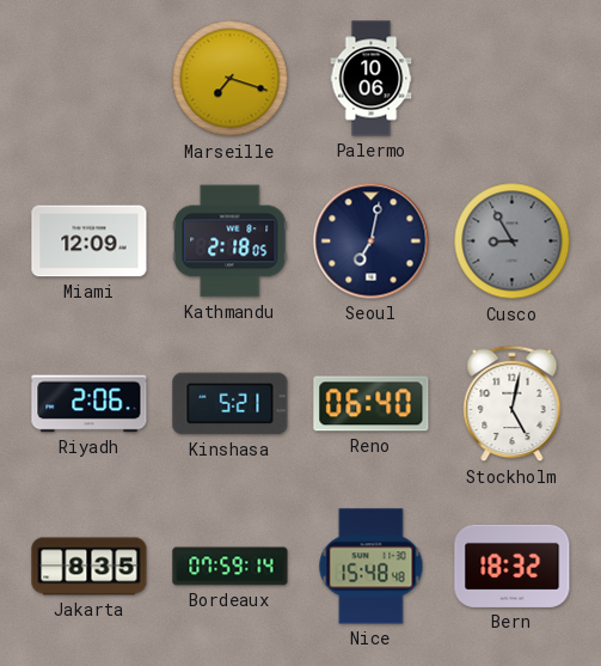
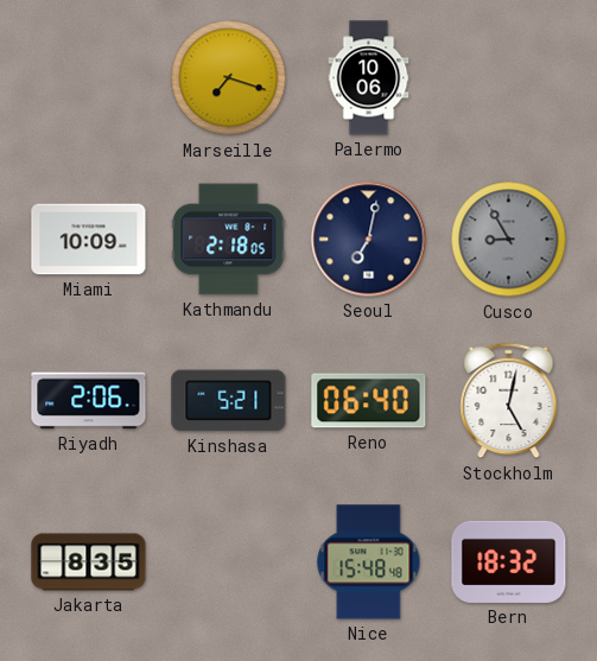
Miami: 12:09 -> 10:09
Bordeaux: 07:59 -> none
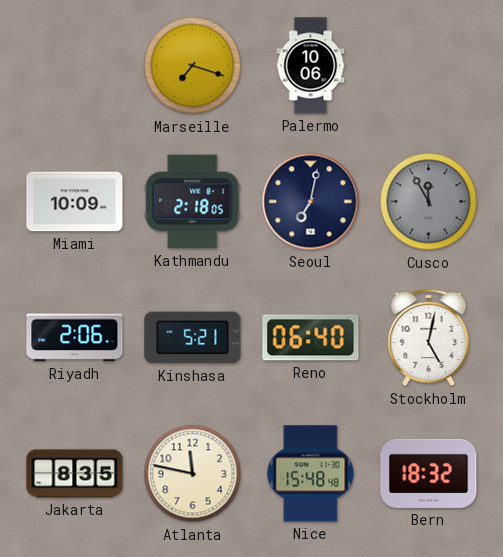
Cusco: 8:55 -> 11:55
Atlanta: none -> 11:47
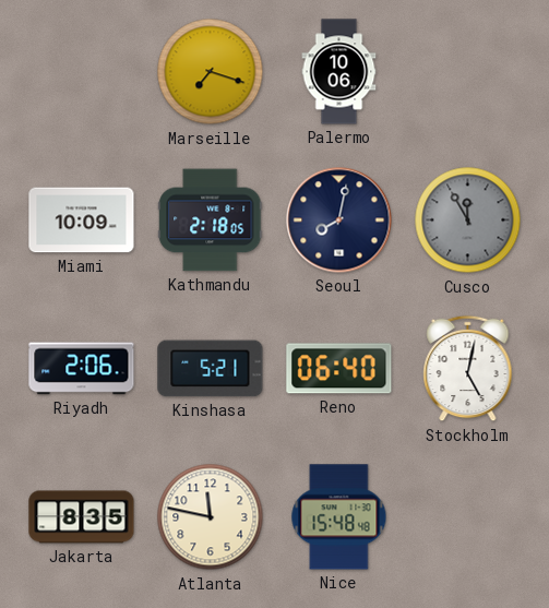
Seoul: 7:02 -> 8:02
Bern: 18:32 -> none
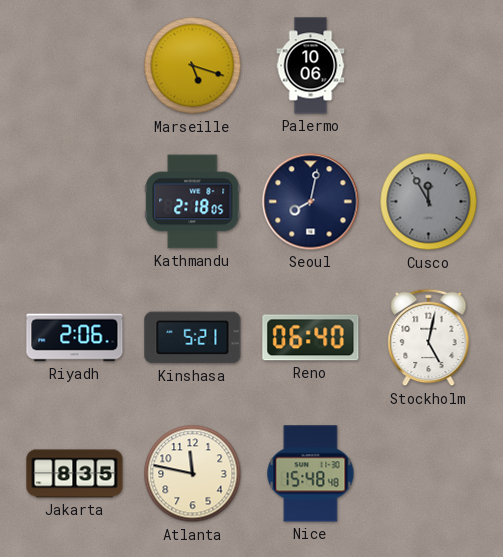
Marseille: 7:18 -> 5:18
Miami: 10:09 -> none
